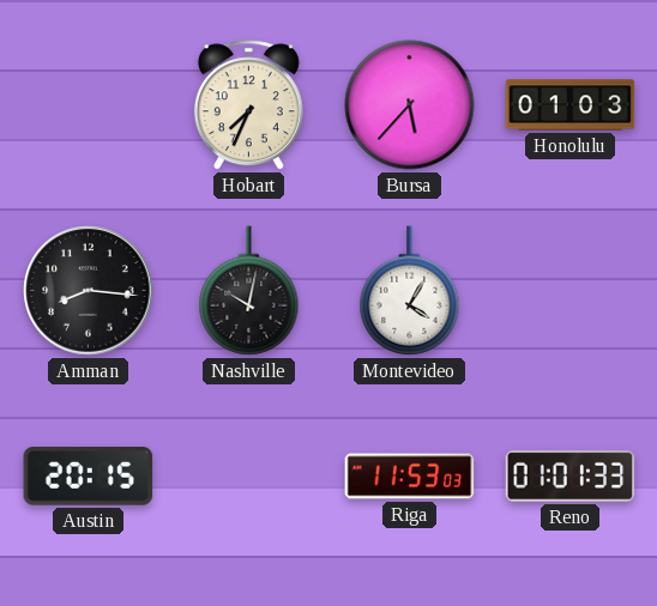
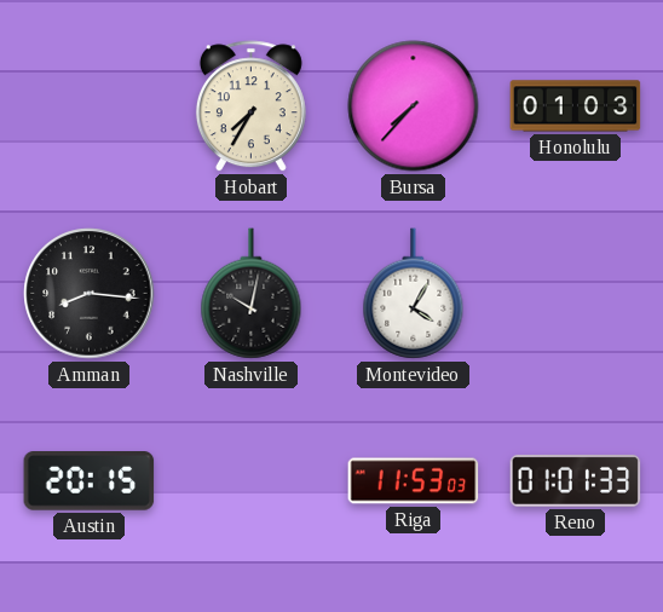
Hobart: 7:34 -> 7:35
Bursa: 5:37 -> 7:37
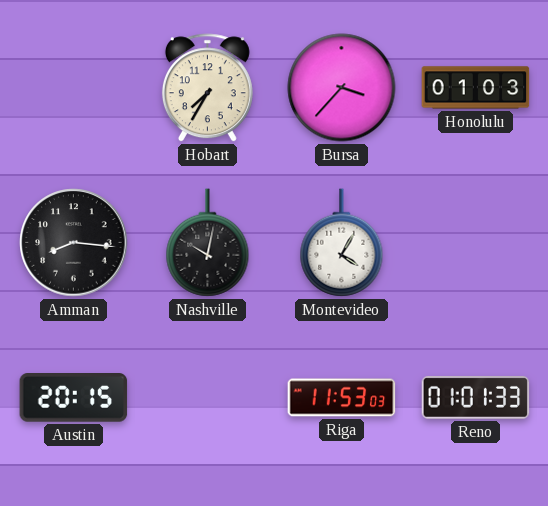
Bursa: 7:37 -> 3:37
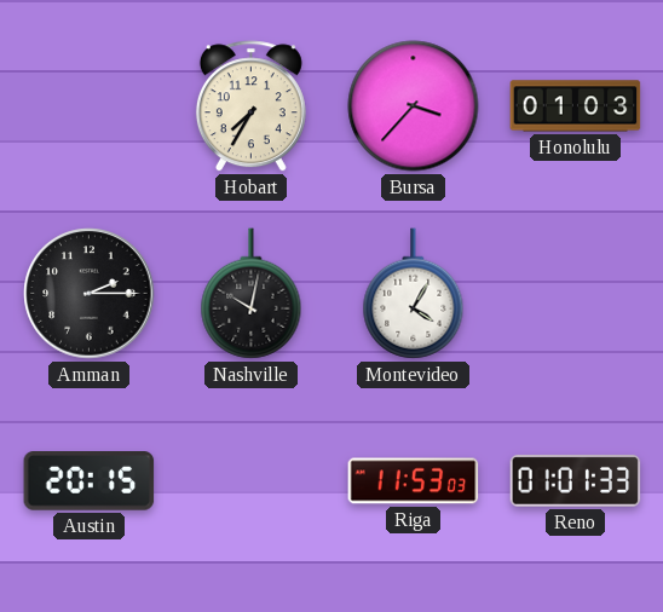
Amman: 8:16 -> 2:15
